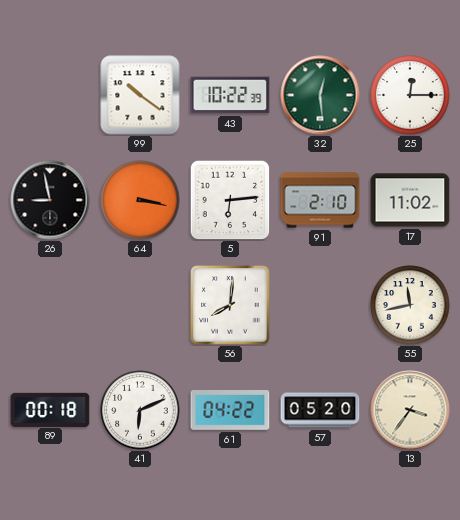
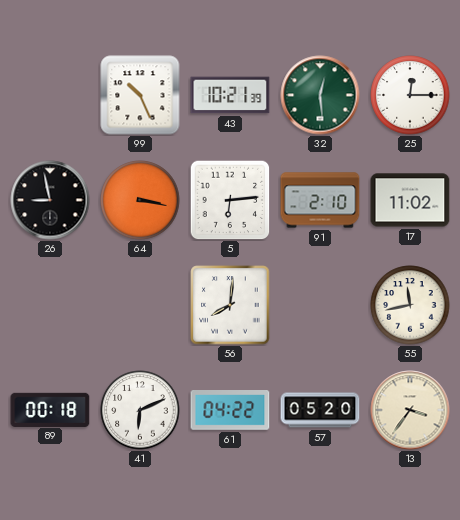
99: 10:21 -> 10:26
43: 10:22 -> 10:21
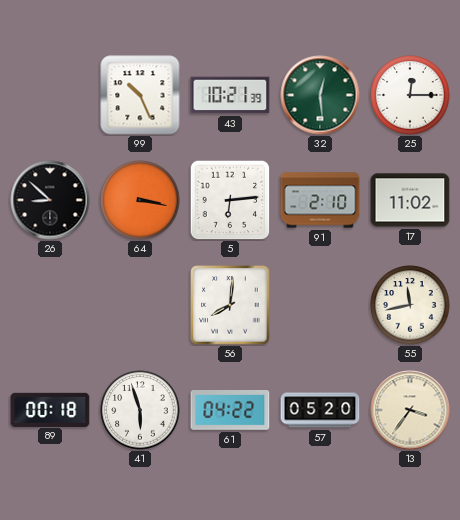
26: 8:58 -> 8:52
41: 6:11 -> 5:57
